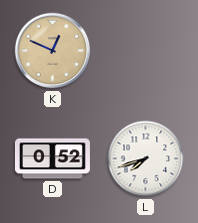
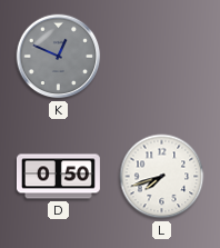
K dial: champagne -> grey
D: 0:52 -> 0:50
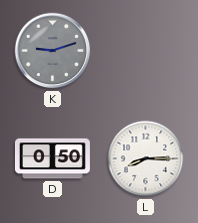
K: 12:49 -> 9:12
L: 7:42 -> 8:15
